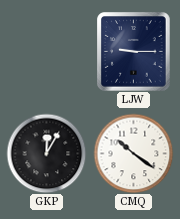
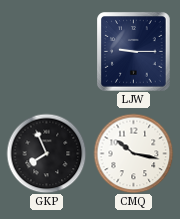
GKP: 12:05 -> 7:56
CMQ: 10:21 -> 10:17
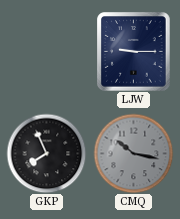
CMQ dial: white -> grey
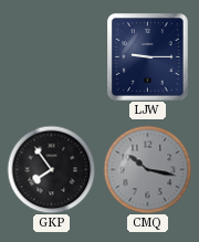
GKP: 7:56 -> 7:54
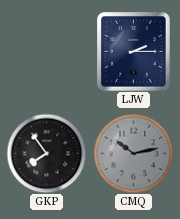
LJW: 9:15 -> 2:15
CMQ: 10:17 -> 10:13
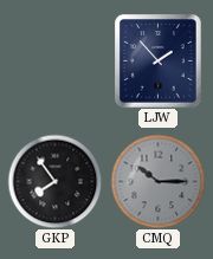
LJW: 2:15 -> 1:53
CMQ: 10:13 -> 10:15
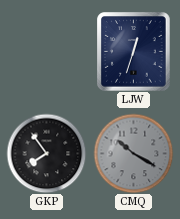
LJW: 1:53 -> 12:33
CMQ: 10:15 -> 10:20
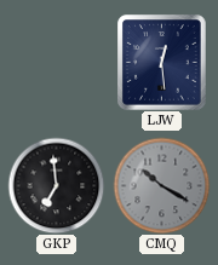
LJW: 12:33 -> 12:29
GKP: 7:54 -> 6:59
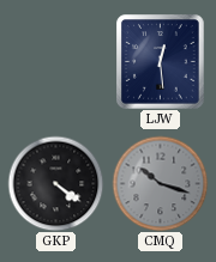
GKP: 6:59 -> 4:21
CMQ: 10:20 -> 10:18
